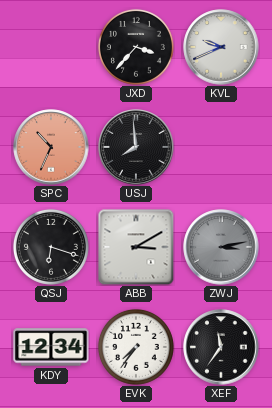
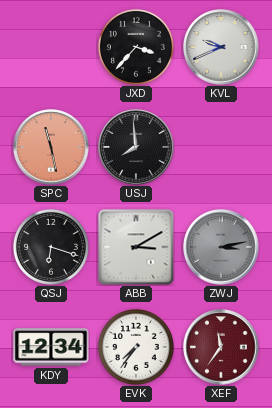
SPC: 10:34 -> 11:28
XEF dial: black -> burgundy
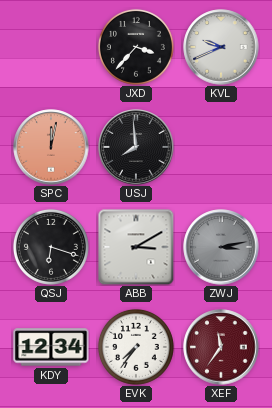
SPC: 11:28 -> 12:02
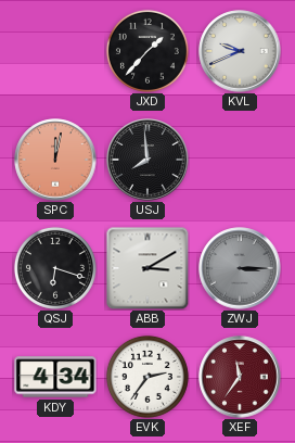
JXD: 3:37 -> 1:37
ZWJ: 3:13 -> 3:15
KDY: 12:34 -> 4:34
EVK: 7:36 -> 2:36
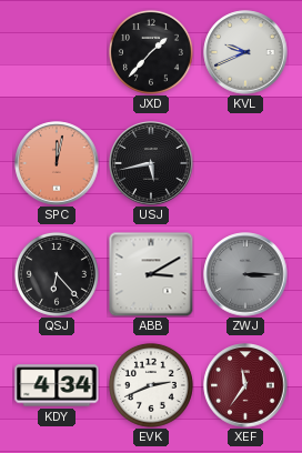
USJ: 7:59 -> 5:43
QSJ: 6:18 -> 6:23
EVK: 2:36 -> 2:41
